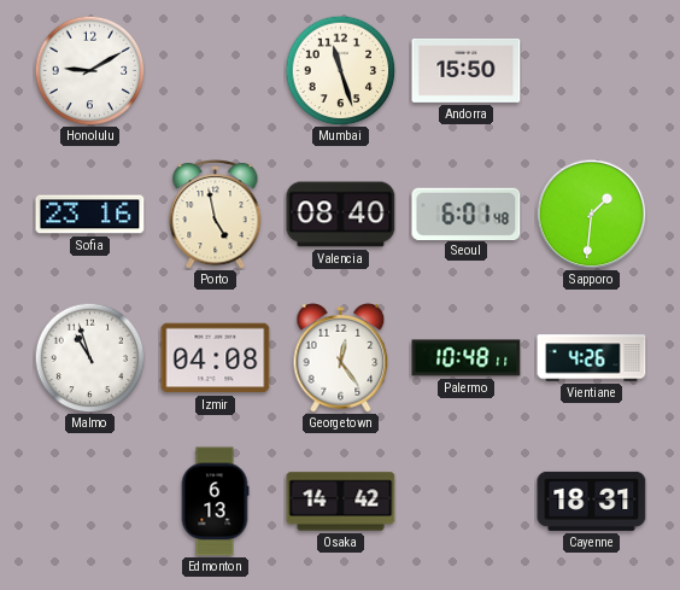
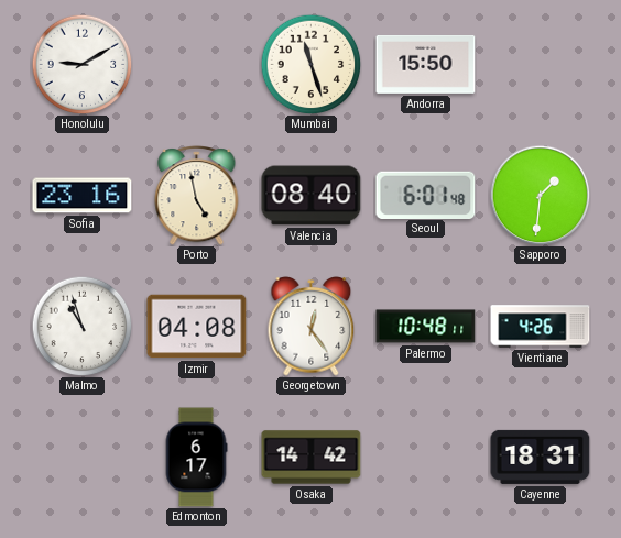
Edmonton: 6:13 -> 6:17
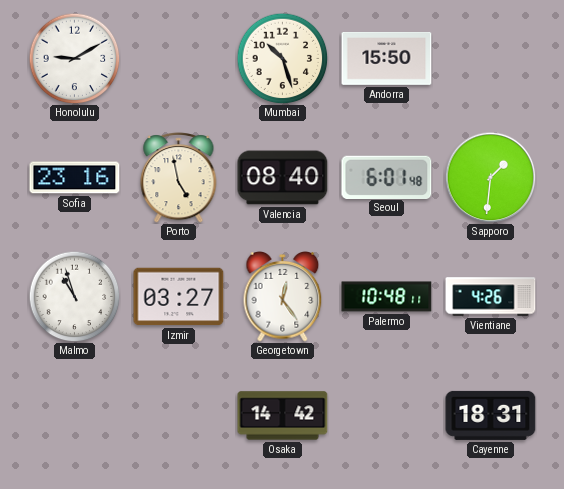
Mumbai: 11:27 -> 10:27
Izmir: 04:08 -> 03:27
Edmonton: 6:17 -> none
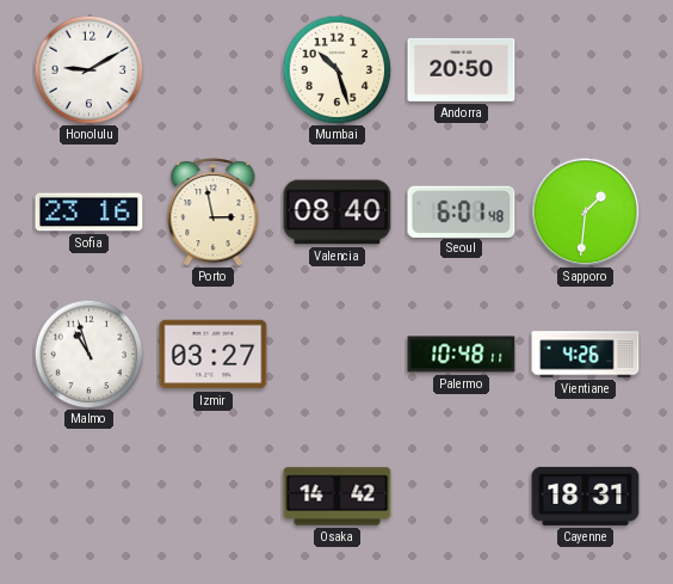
Andorra: 15:50 -> 20:50
Porto: 4:58 -> 2:58
Georgetown: 12:24 -> none
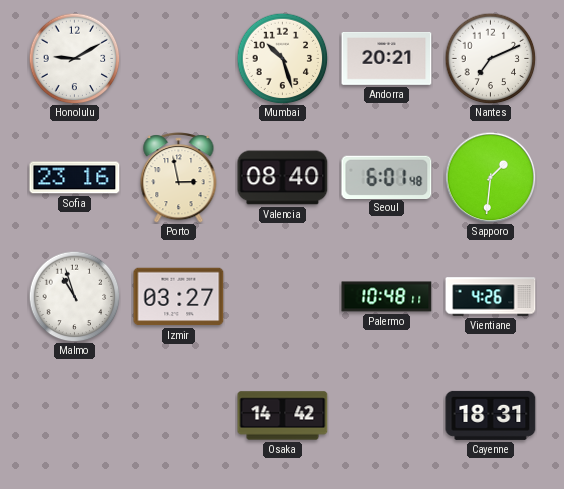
Andorra: 20:50 -> 20:21
Nantes: none -> 7:11
